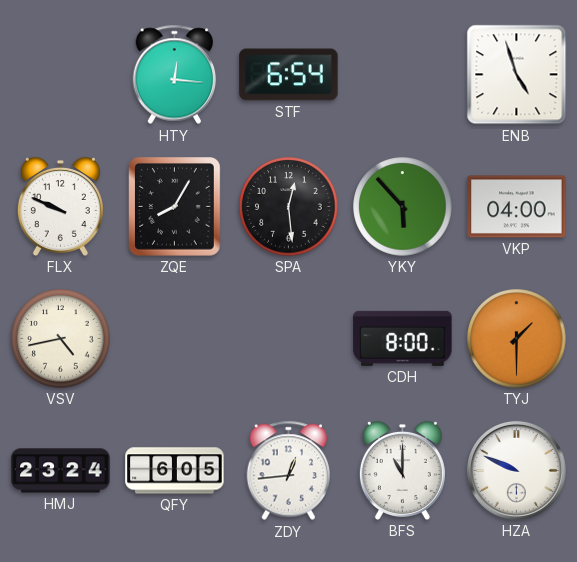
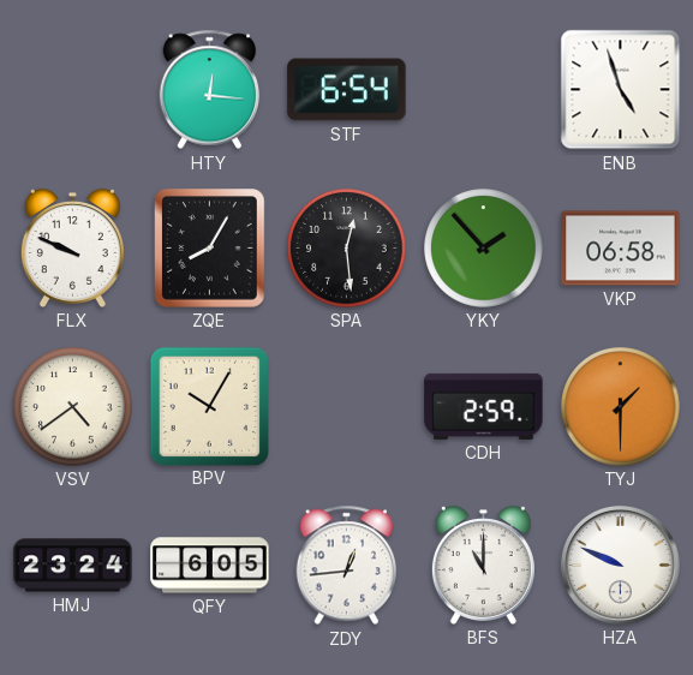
YKY: 5:53 -> 1:53
VKP: 04:00 -> 06:58
VSV: 4:43 -> 4:39
BPV: none -> 10:05
CDH: 8:00 -> 2:59
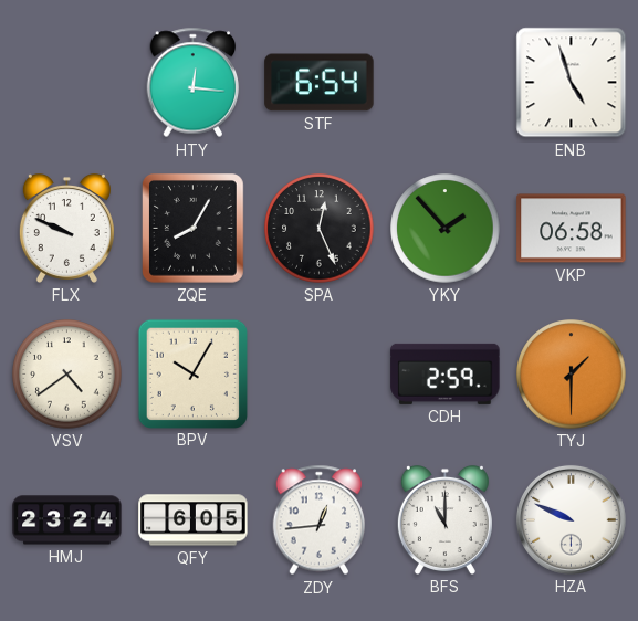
SPA: 12:29 -> 12:26
